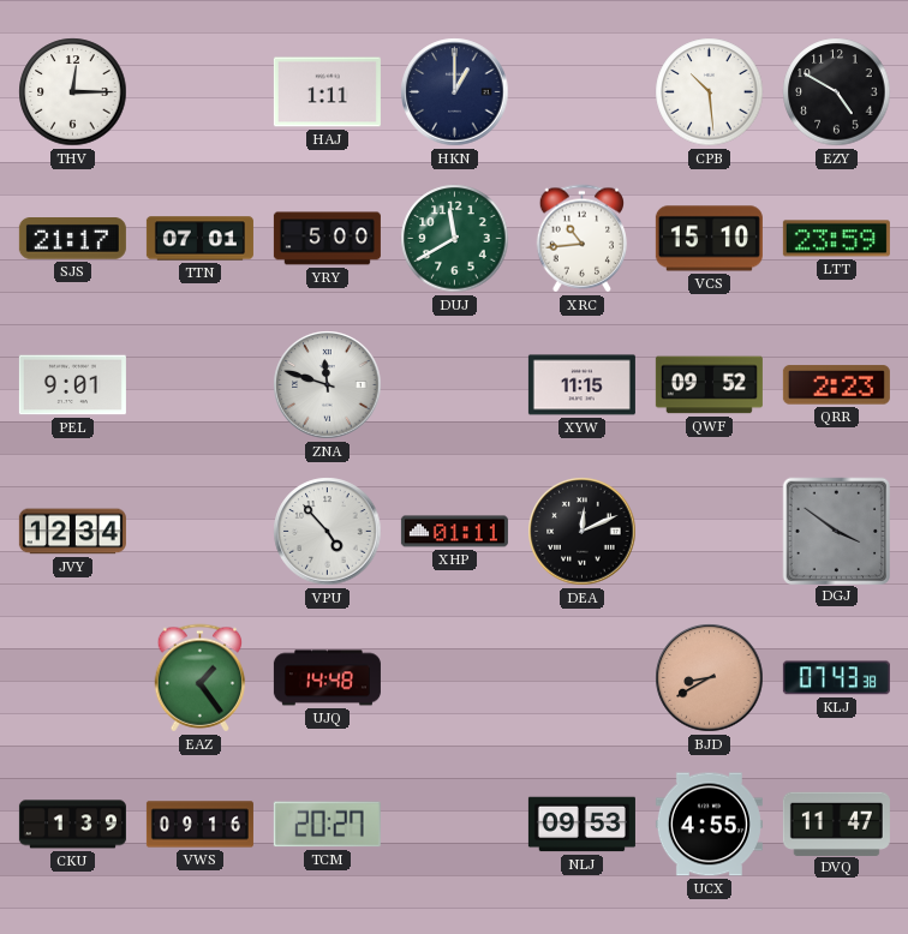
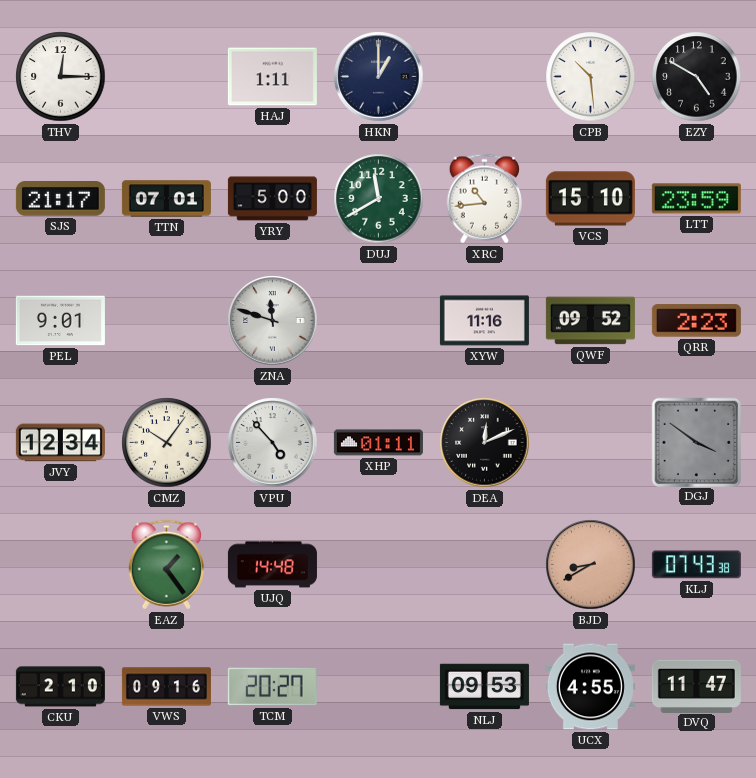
XYW: 11:15 -> 11:16
CMZ: none -> 10:06
CKU: 1:39 -> 2:10
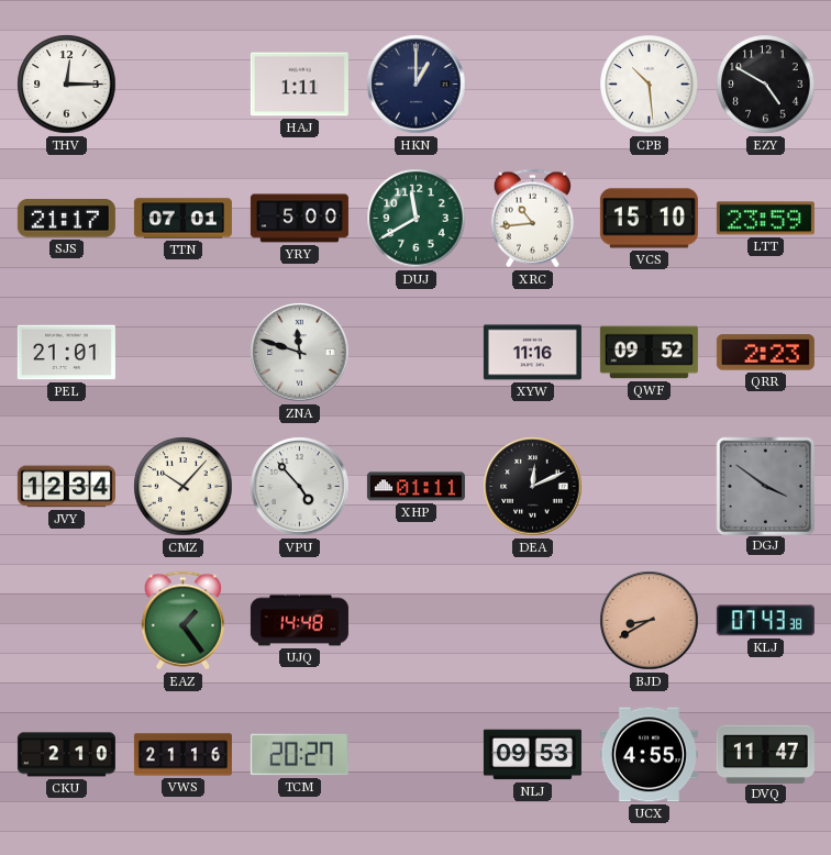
PEL: 9:01 -> 21:01
CMZ: 10:06 -> 10:07
VWS: 09:16 -> 21:16
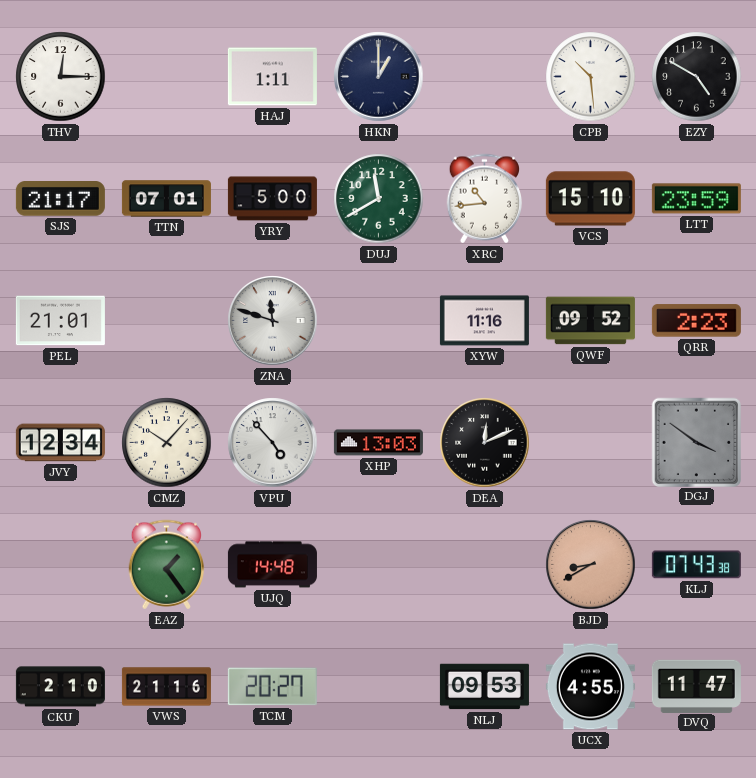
XHP: 01:11 -> 13:03
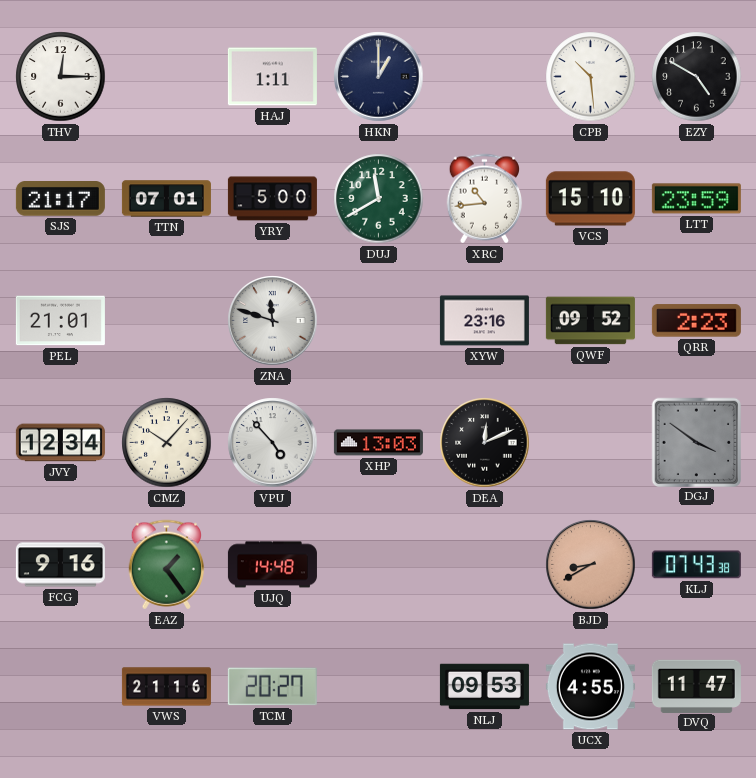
XYW: 11:16 -> 23:16
FCG: none -> 9:16
CKU: 2:10 -> none
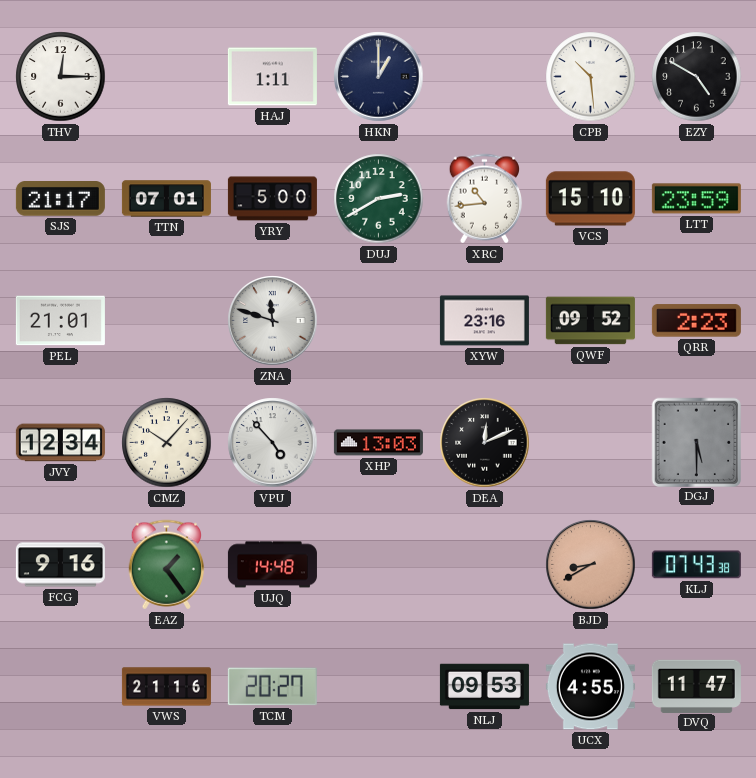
DUJ: 11:40 -> 2:40
DGJ: 3:51 -> 5:30
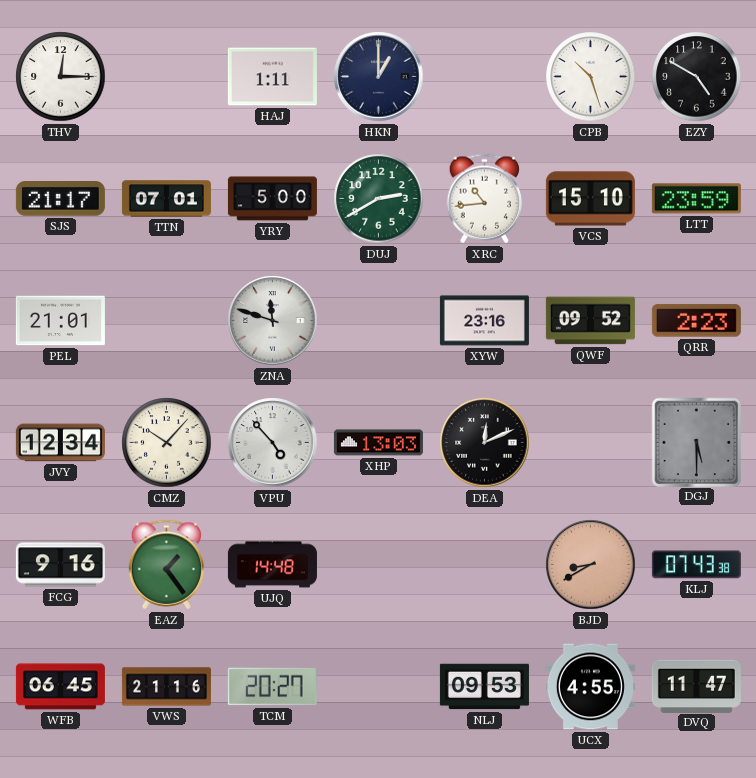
CPB: 10:29 -> 10:27
WFB: none -> 06:45
